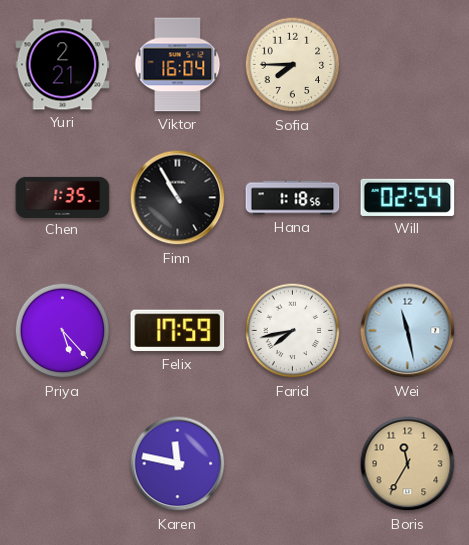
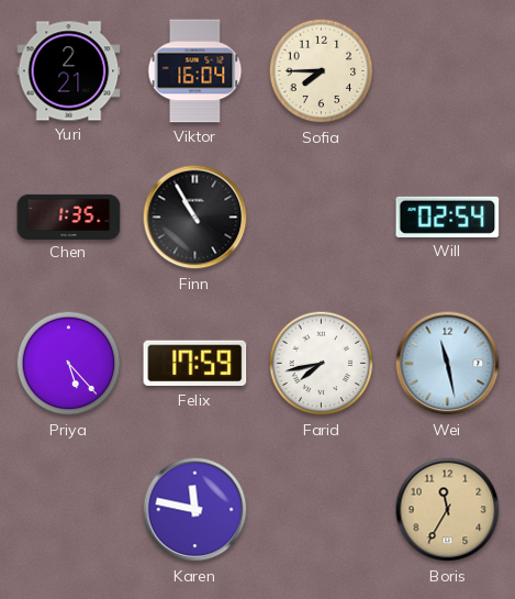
Hana: 1:18 -> none
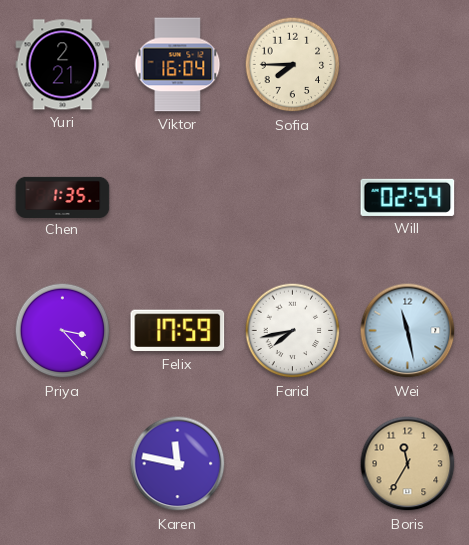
Finn: 10:55 -> none
Priya: 5:23 -> 3:23
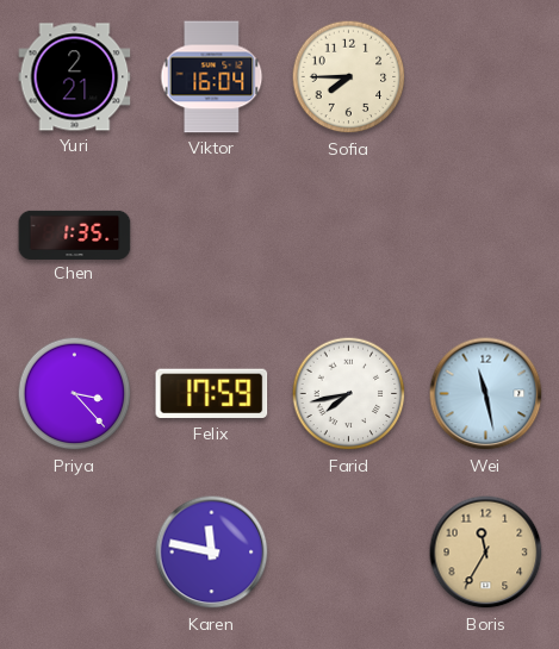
Will: 02:54 -> none
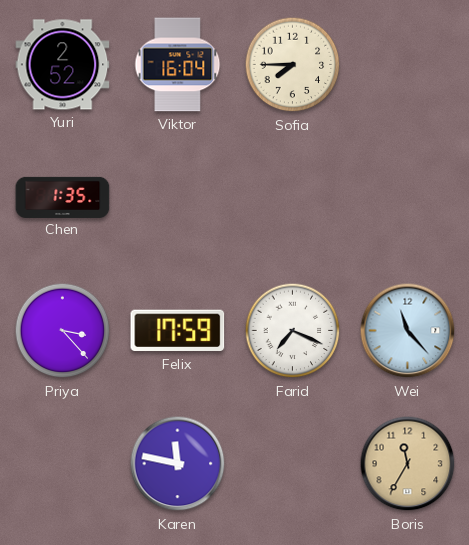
Yuri: 2:21 -> 2:52
Farid: 7:43 -> 7:19
Wei: 11:28 -> 11:23
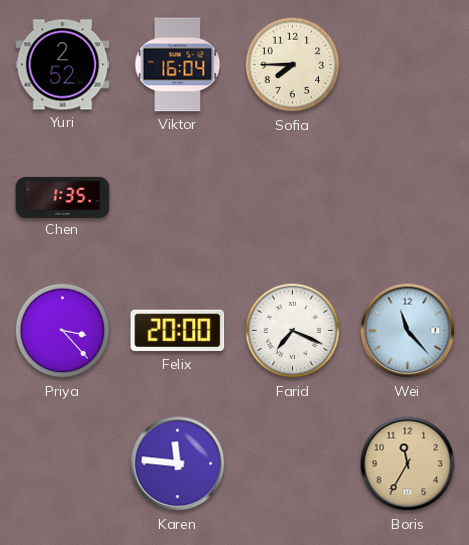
Felix: 17:59 -> 20:00
Karen: 11:47 -> 11:46
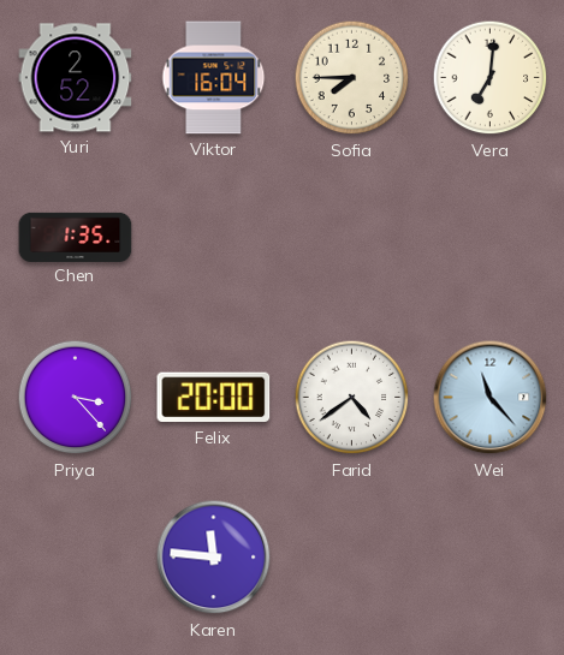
Vera: none -> 7:01
Farid: 7:19 -> 4:39
Boris: 11:35 -> none
